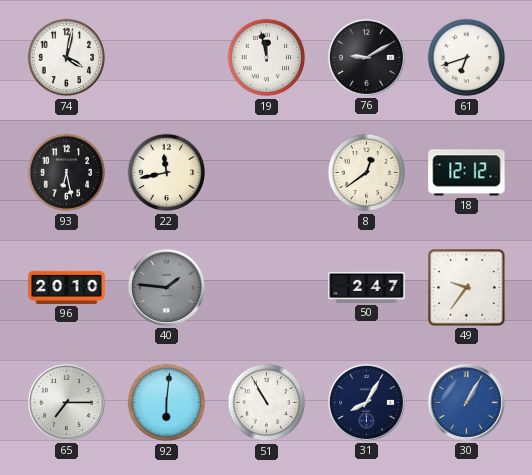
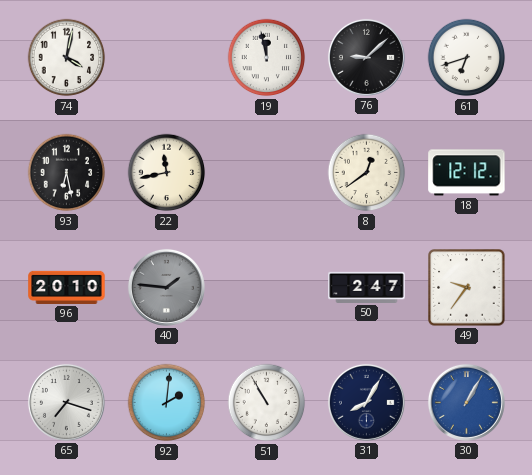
76: 9:10 -> 9:08
65: 7:15 -> 7:18
92: 6:01 -> 2:01
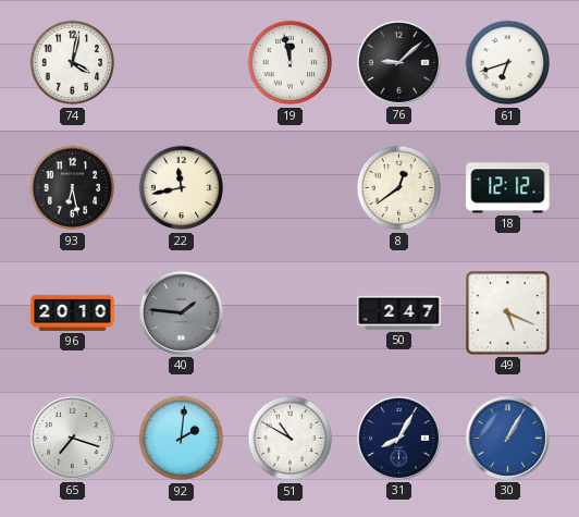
49: 9:36 -> 5:19
51: 10:55 -> 10:50
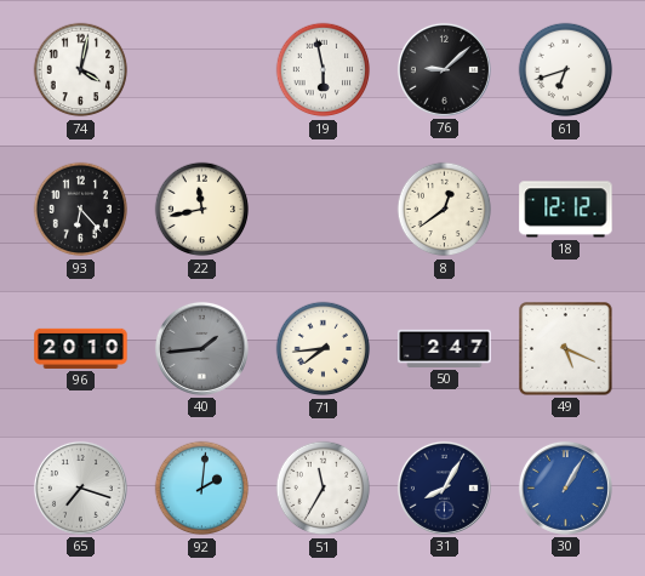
19: 11:58 -> 5:58
93: 6:28 -> 6:23
40: 1:46 -> 1:44
71: none -> 7:44
51: 10:50 -> 11:35
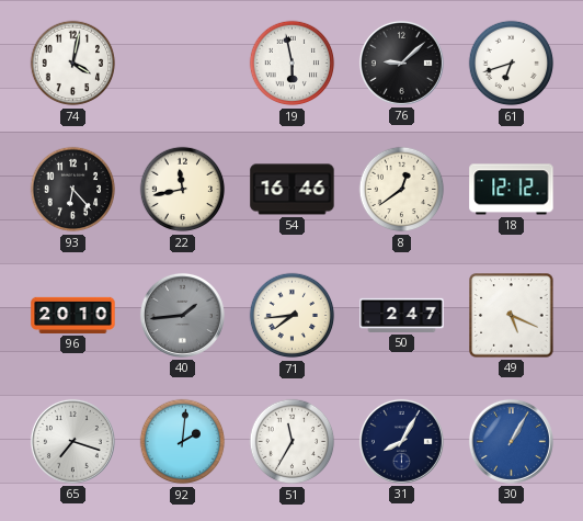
54: none -> 16:46
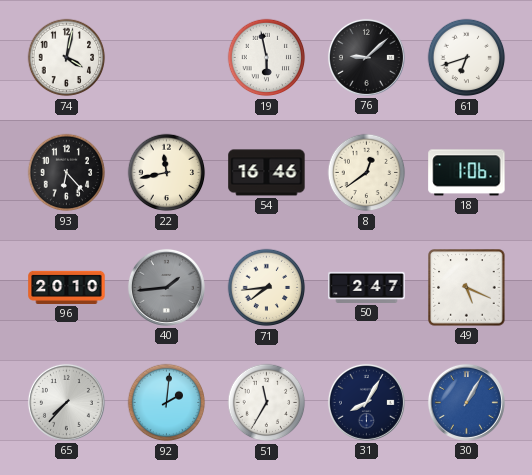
18: 12:12 -> 1:06
65: 7:18 -> 7:37
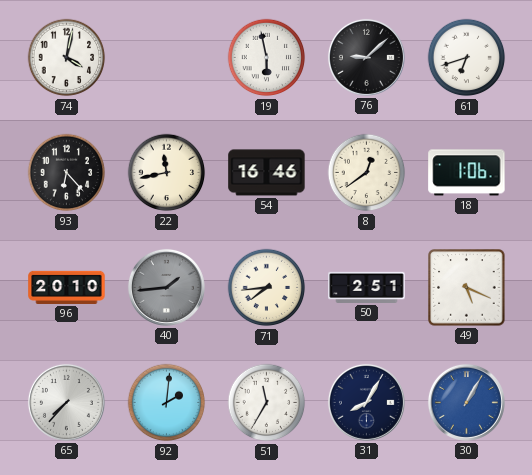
50: 2:47 -> 2:51
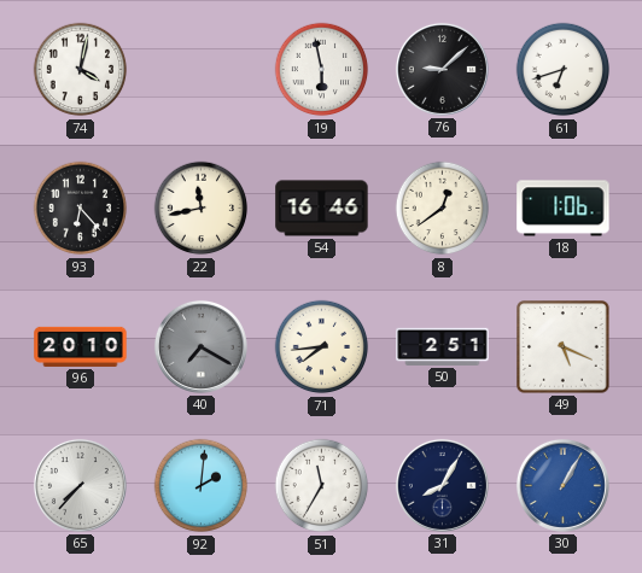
40: 1:44 -> 7:20
